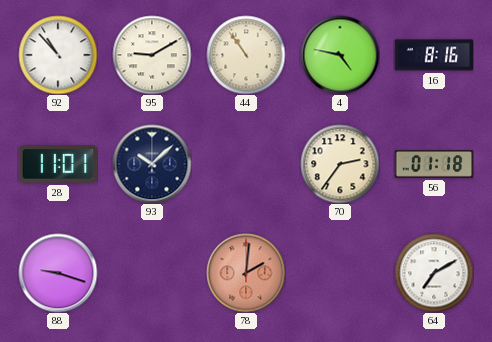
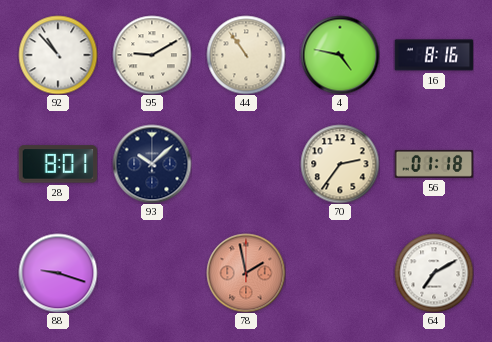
28: 11:01 -> 8:01
78: 2:01 -> 1:58
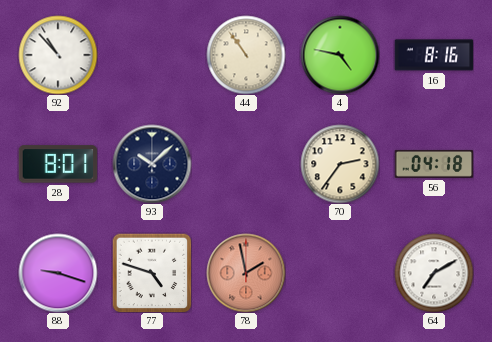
95: 9:10 -> none
56: 01:18 -> 04:18
77: none -> 4:48
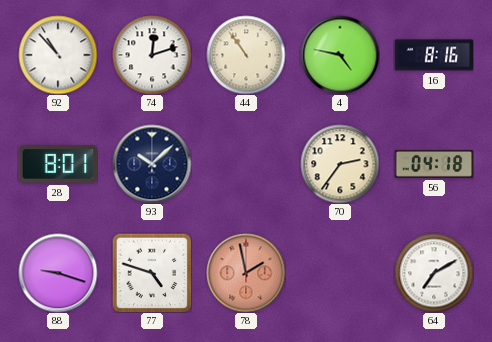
74: none -> 12:12
